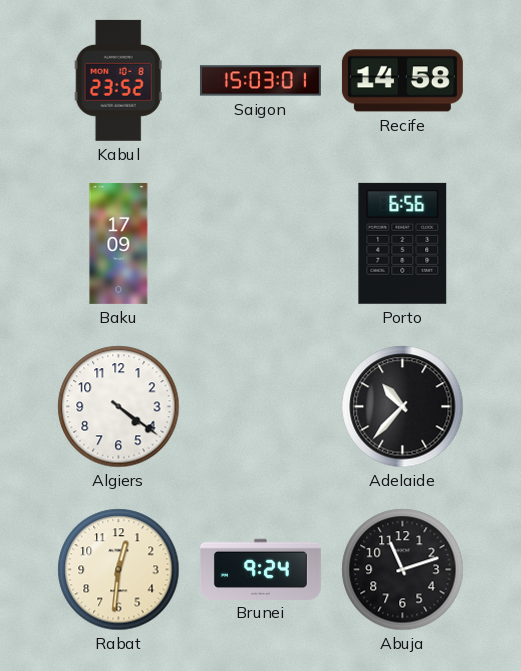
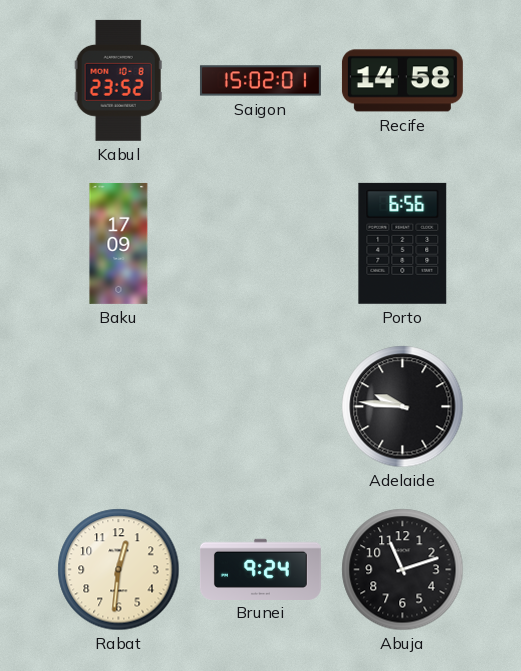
Saigon: 15:03 -> 15:02
Algiers: 4:21 -> none
Adelaide: 10:37 -> 9:46
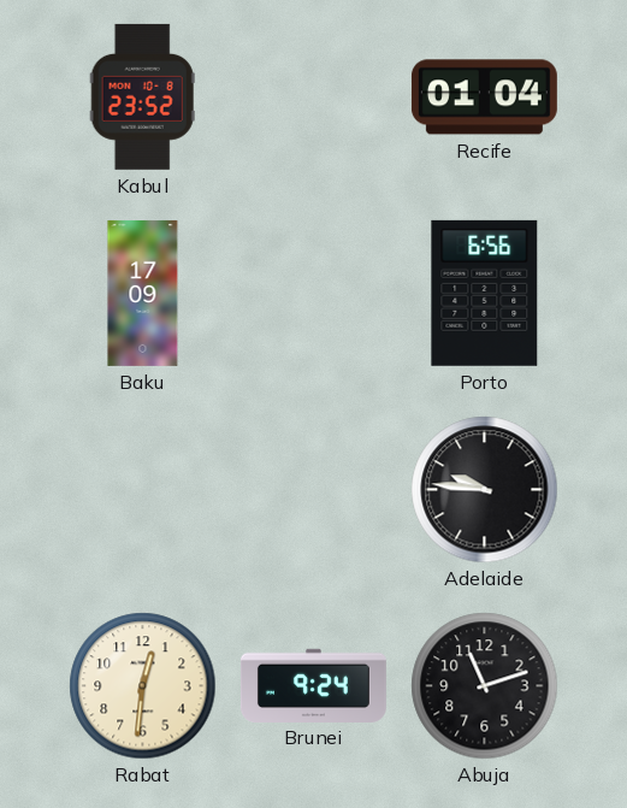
Saigon: 15:02 -> none
Recife: 14:58 -> 01:04
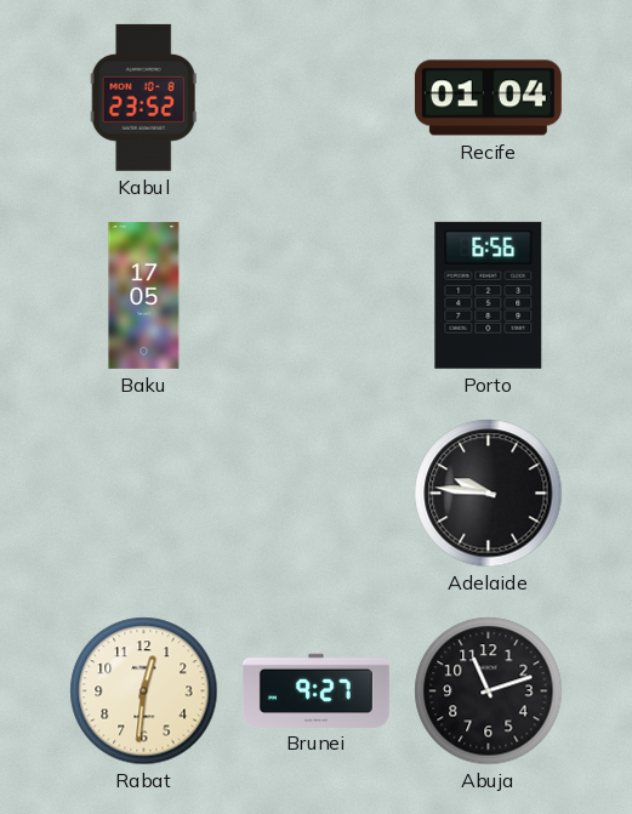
Baku: 17:09 -> 17:05
Brunei: 9:24 -> 9:27
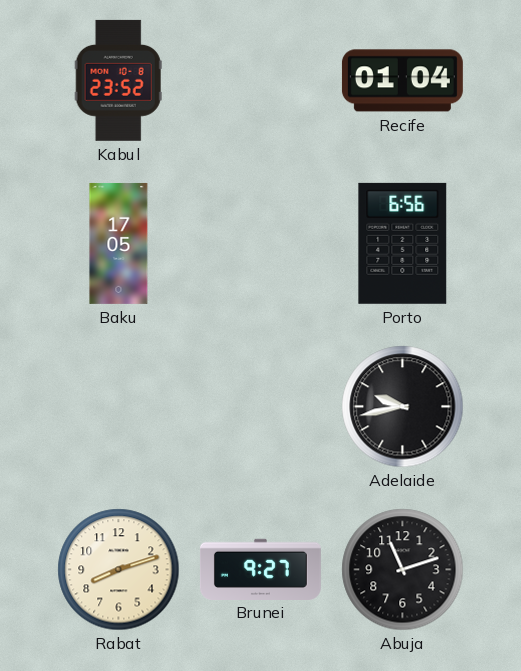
Adelaide: 9:46 -> 9:43
Rabat: 12:31 -> 8:12
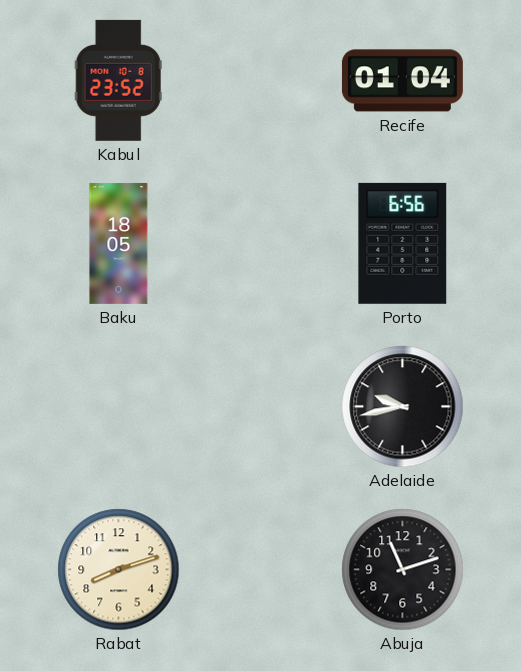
Baku: 17:05 -> 18:05
Brunei: 9:27 -> none
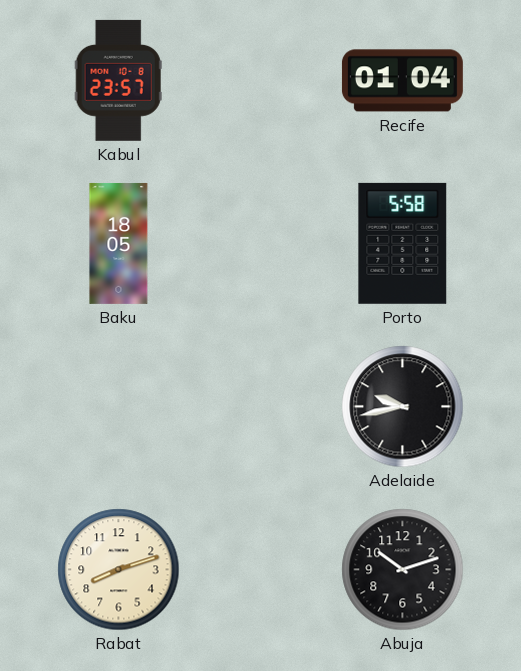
Kabul: 23:52 -> 23:57
Porto: 6:56 -> 5:58
Abuja: 11:12 -> 10:12
